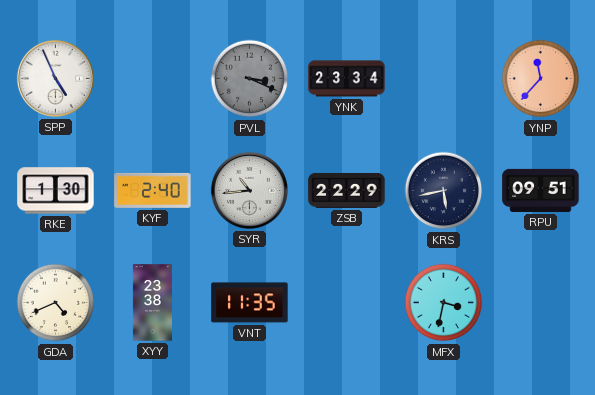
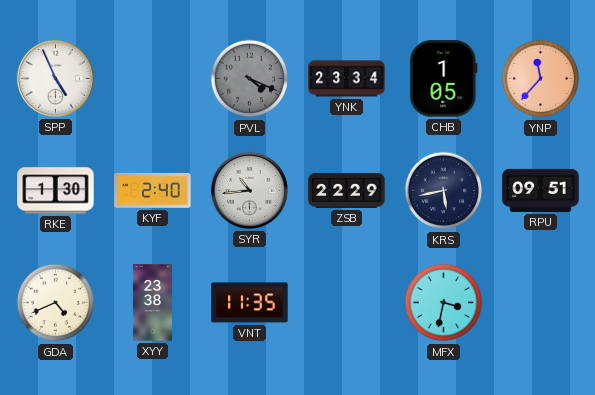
PVL: 3:19 -> 4:19
CHB: none -> 1:05
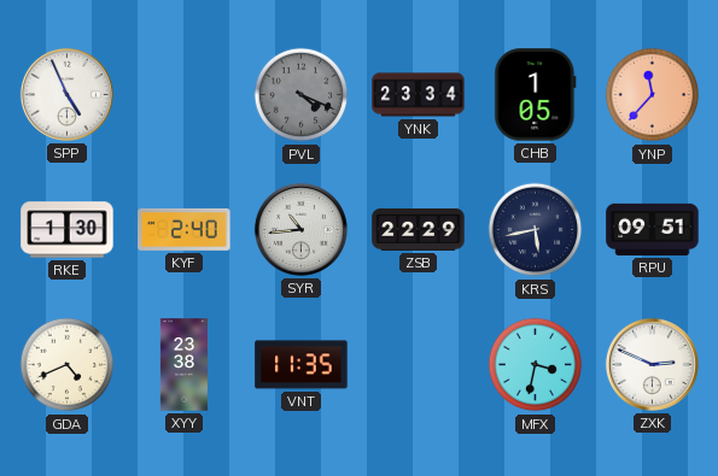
ZXK: none -> 2:49
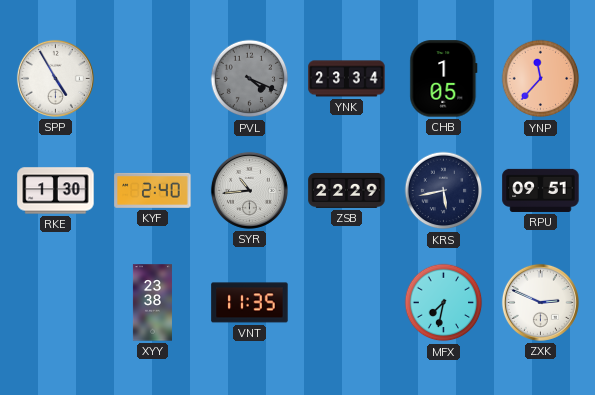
SPP: 4:56 -> 4:55
GDA: 4:41 -> none
MFX: 3:32 -> 7:32
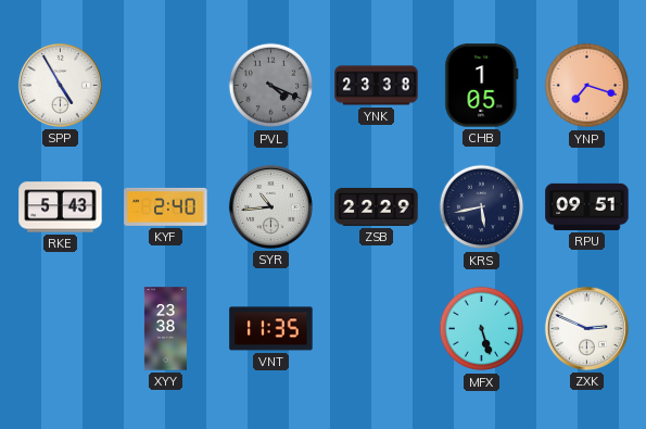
YNK: 23:34 -> 23:38
YNP: 11:37 -> 7:18
RKE: 1:30 -> 5:43
MFX: 7:32 -> 5:27
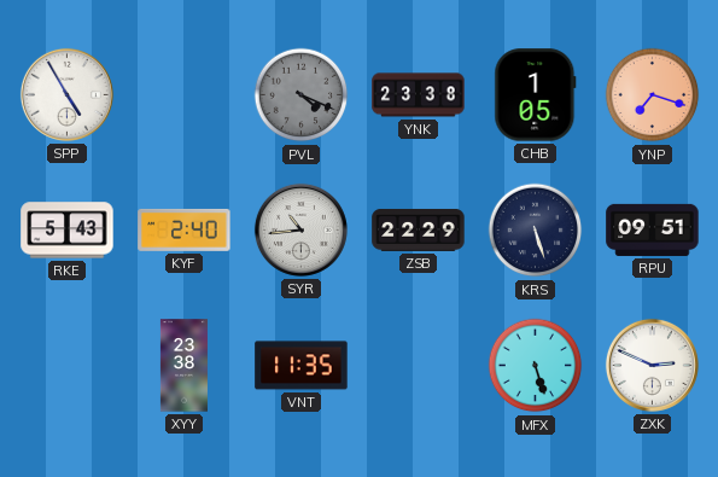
KRS: 5:43 -> 5:27
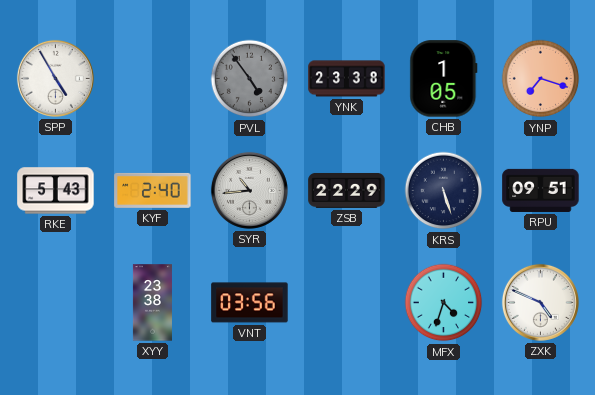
PVL: 4:19 -> 4:54
VNT: 11:35 -> 03:56
MFX: 5:27 -> 4:33
ZXK: 2:49 -> 4:49
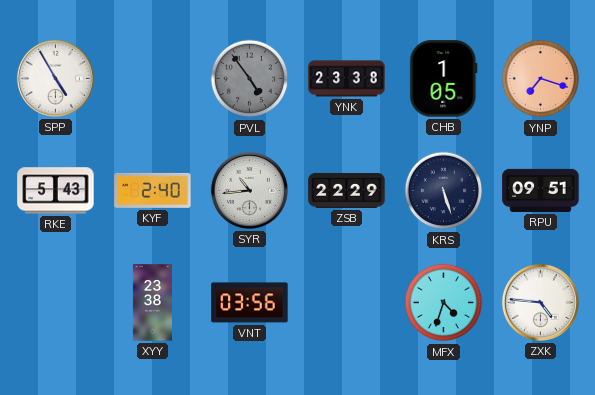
ZXK: 4:49 -> 4:46
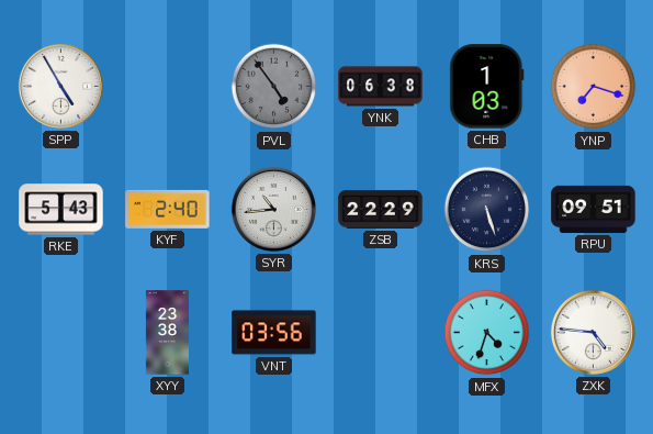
YNK: 23:38 -> 06:38
CHB: 1:05 -> 1:03
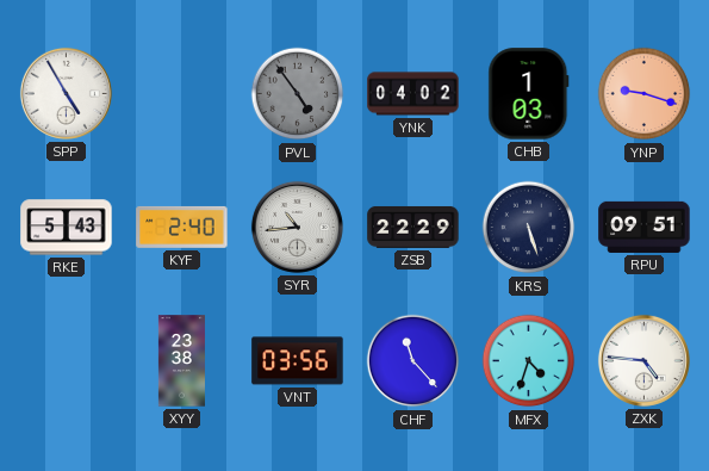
YNK: 06:38 -> 04:02
YNP: 7:18 -> 9:18
CHF: none -> 11:23
